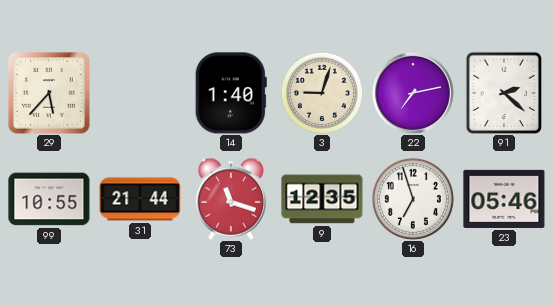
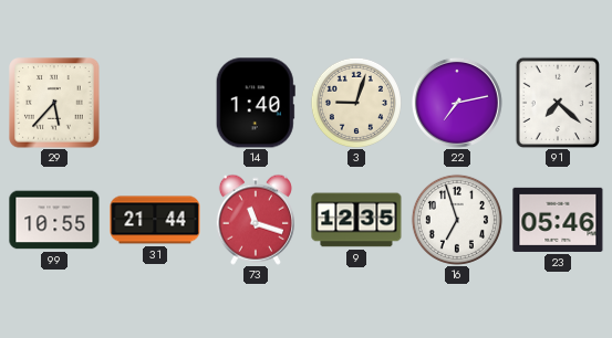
91: 2:22 -> 7:22
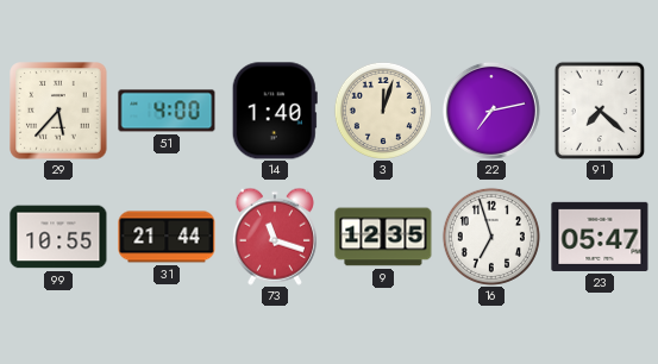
51: none -> 4:00
3: 9:03 -> 12:03
23: 05:46 -> 05:47
